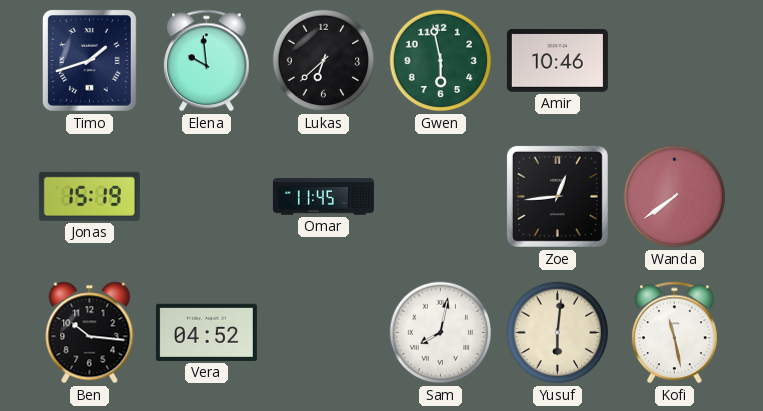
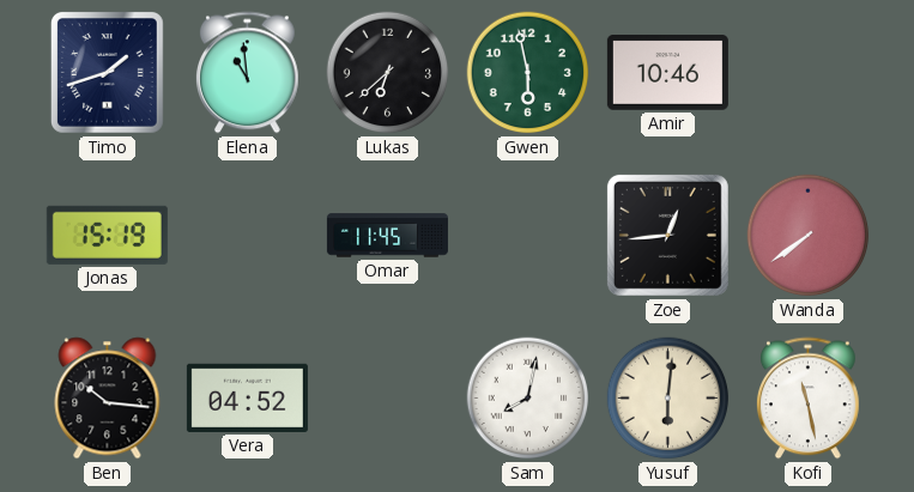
Elena: 9:59 -> 10:59
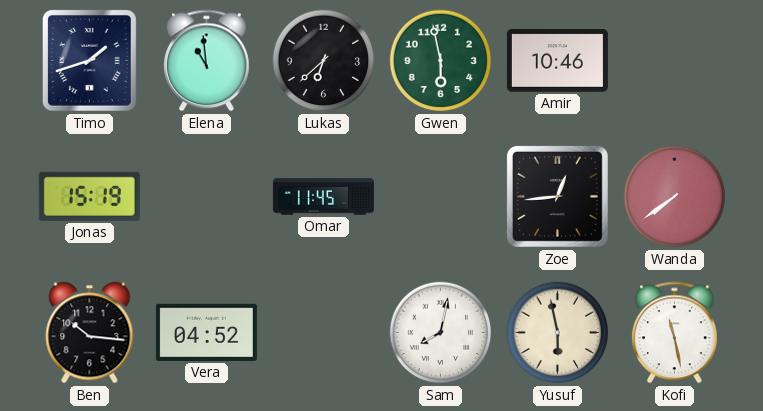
Yusuf: 6:01 -> 5:58
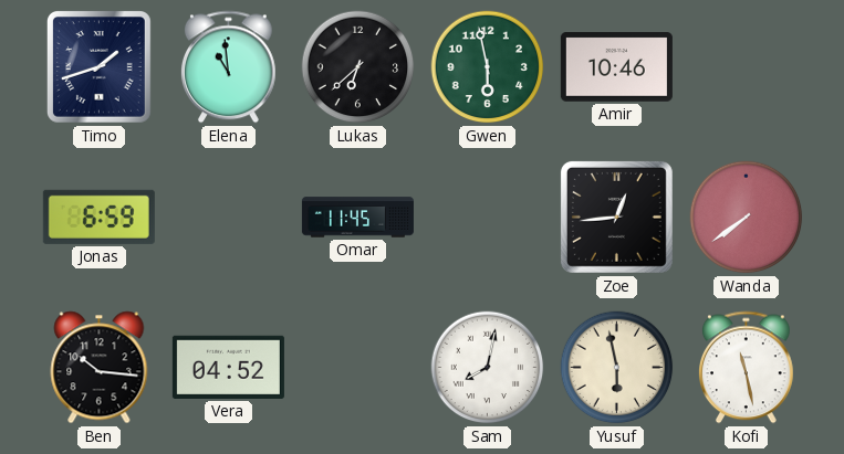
Jonas: 15:19 -> 6:59
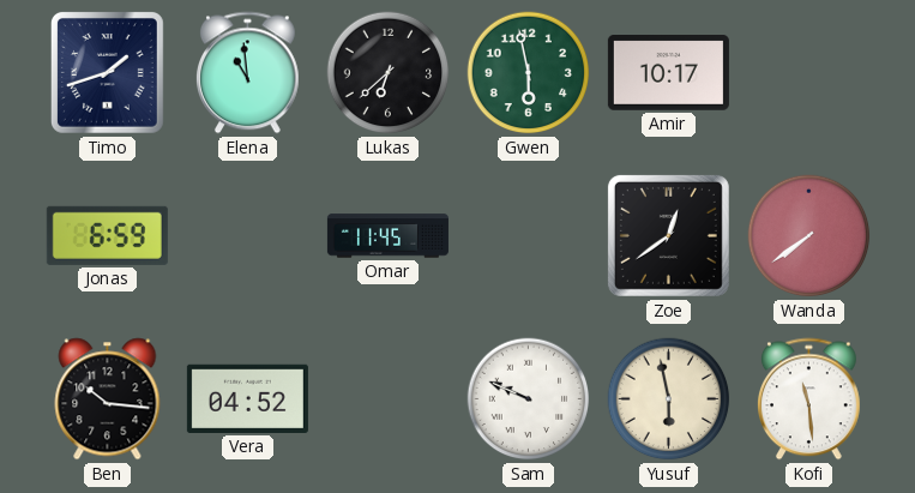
Amir: 10:46 -> 10:17
Zoe: 12:44 -> 12:39
Sam: 8:02 -> 9:49
Kofi: 11:28 -> 11:29
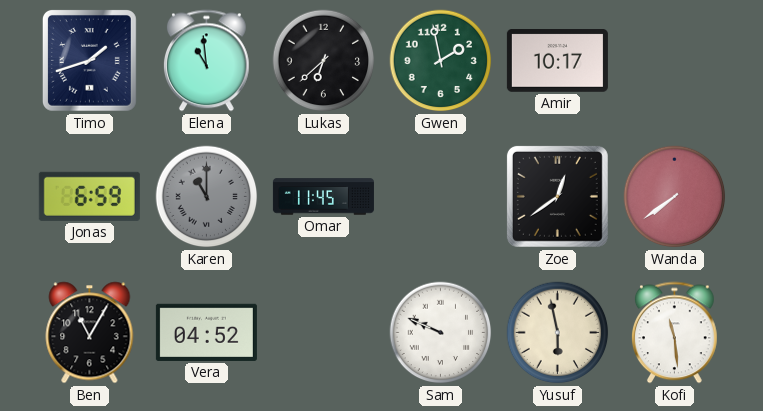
Gwen: 5:58 -> 1:58
Karen: none -> 11:00
Ben: 10:16 -> 11:05
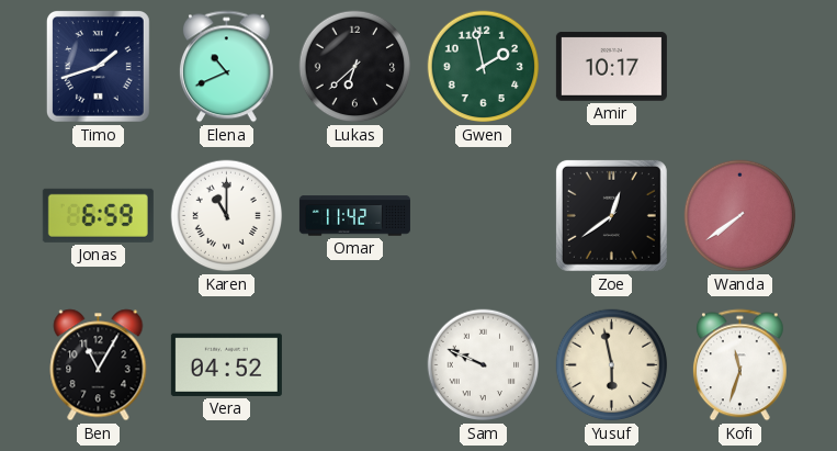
Elena: 10:59 -> 10:41
Karen dial: grey -> white
Omar: 11:45 -> 11:42
Kofi: 11:29 -> 11:33
